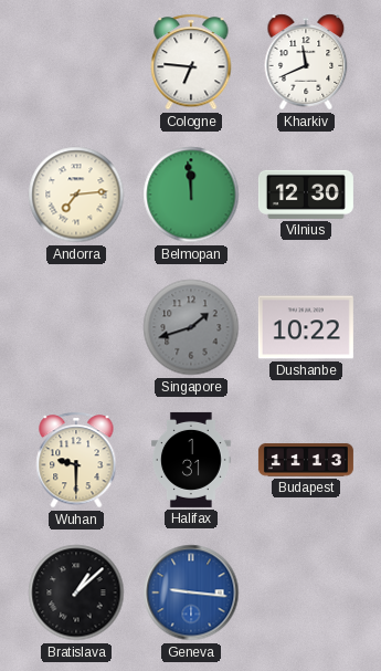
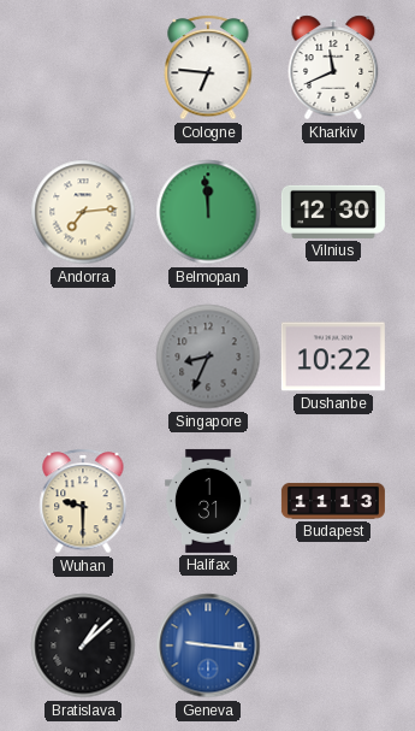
Singapore: 1:42 -> 8:34
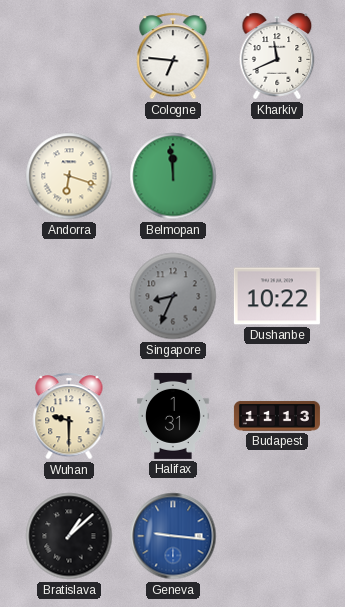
Andorra: 7:14 -> 6:18
Vilnius: 12:30 -> none
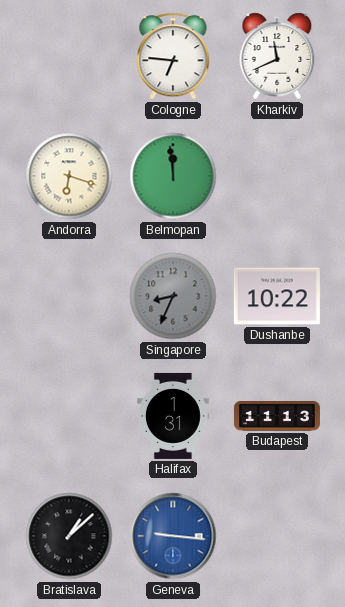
Wuhan: 9:30 -> none
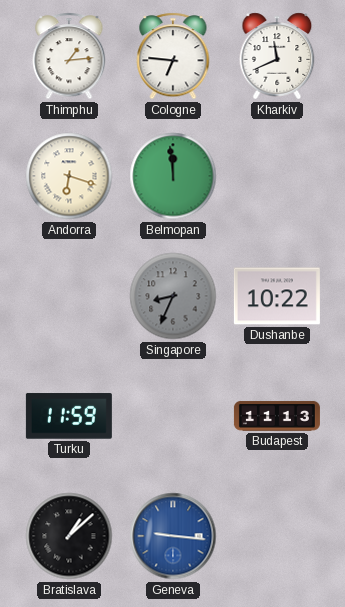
Thimphu: none -> 1:14
Turku: none -> 11:59
Halifax: 1:31 -> none
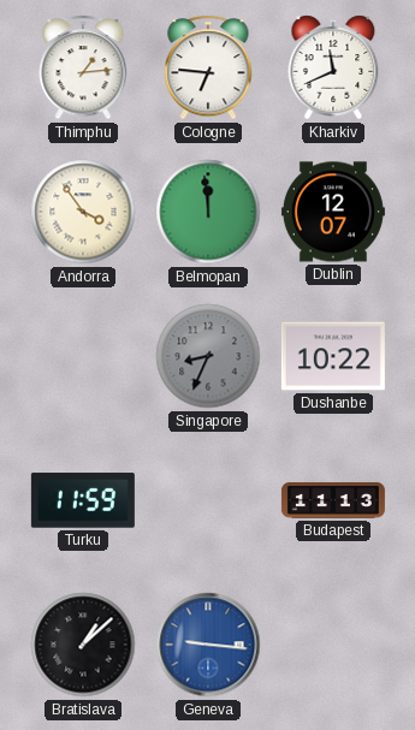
Andorra: 6:18 -> 3:54
Dublin: none -> 12:07
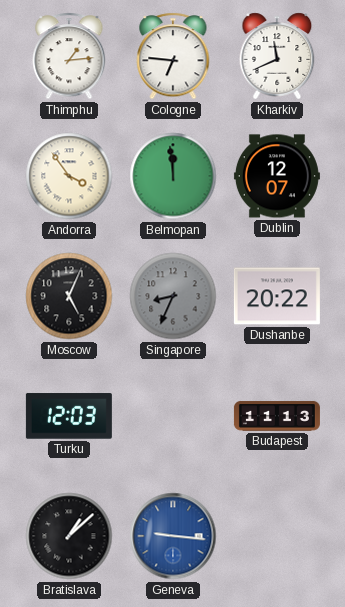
Moscow: none -> 5:04
Dushanbe: 10:22 -> 20:22
Turku: 11:59 -> 12:03
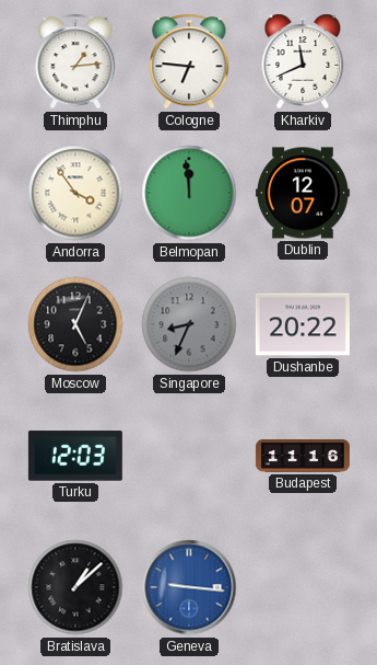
Budapest: 11:13 -> 11:16
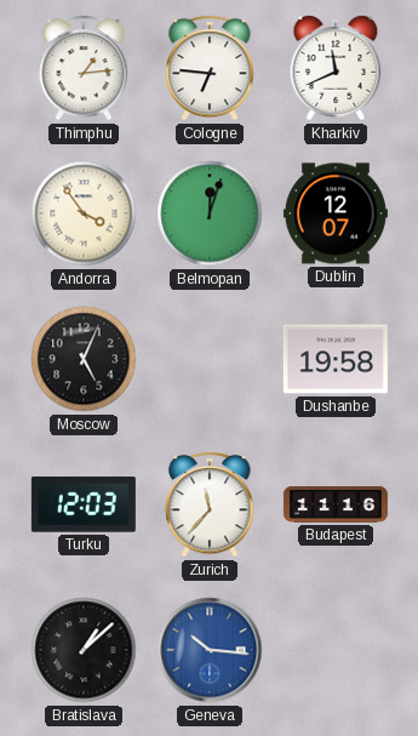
Belmopan: 11:59 -> 12:03
Singapore: 8:34 -> none
Dushanbe: 20:22 -> 19:58
Zurich: none -> 11:37
Geneva: 9:16 -> 10:16
